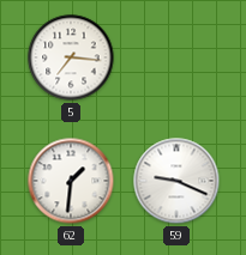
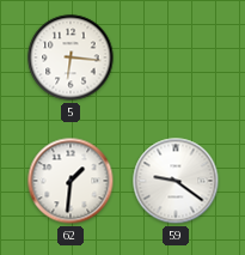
5: 7:16 -> 6:16
59: 9:19 -> 9:21
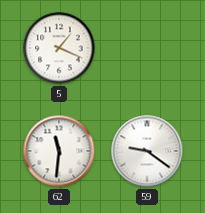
5: 6:16 -> 1:19
62: 1:31 -> 11:31
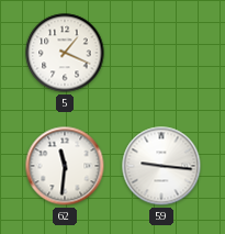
59: 9:21 -> 9:16
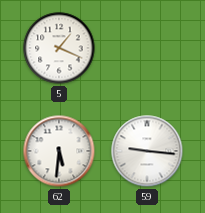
62: 11:31 -> 5:31
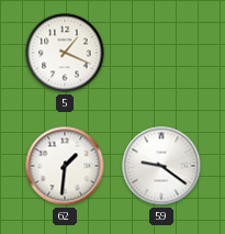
62: 5:31 -> 1:31
59: 9:16 -> 9:21
